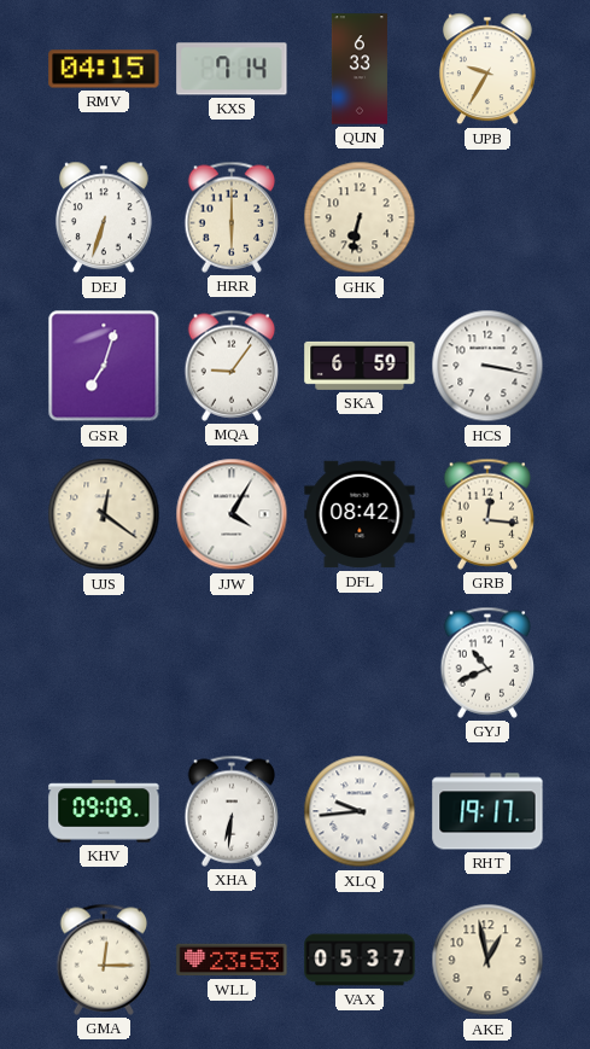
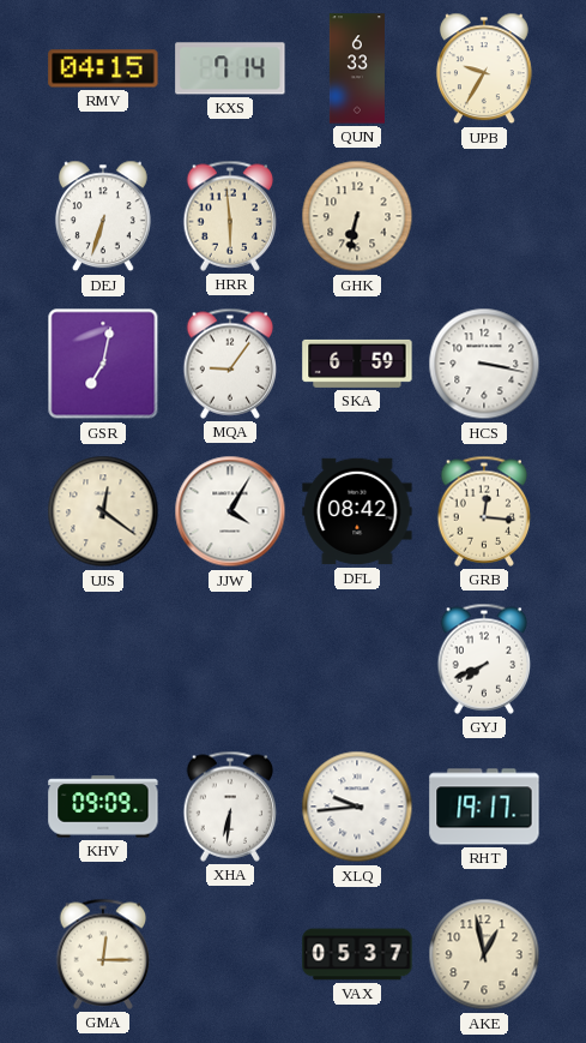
HRR: 6:00 -> 5:59
GSR: 7:03 -> 7:02
GYJ: 10:41 -> 7:41
WLL: 23:53 -> none
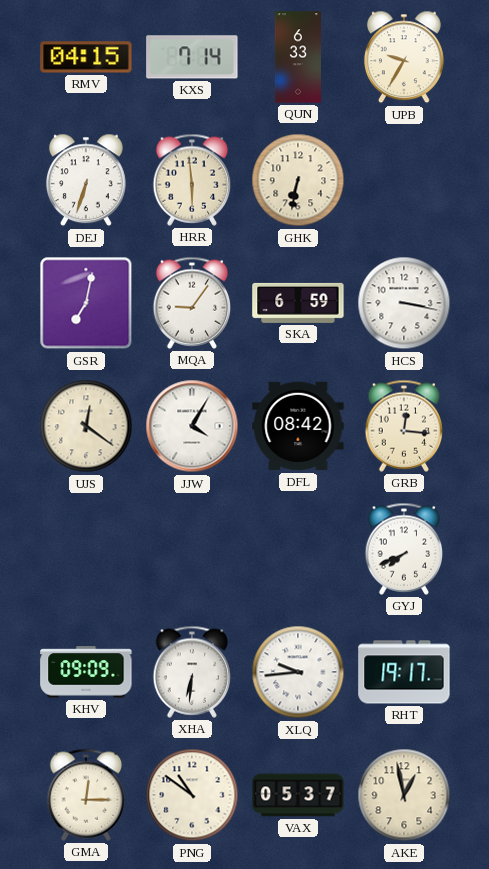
PNG: none -> 10:51
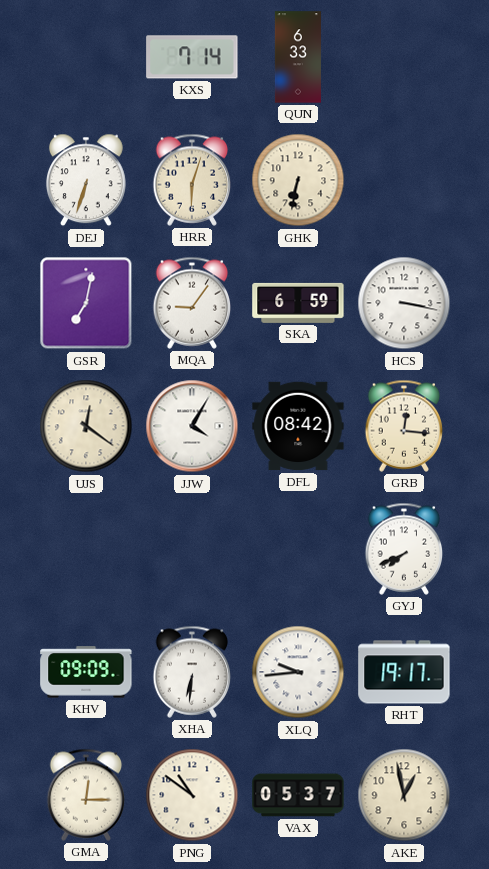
RMV: 04:15 -> none
UPB: 9:35 -> none
HRR: 5:59 -> 6:03
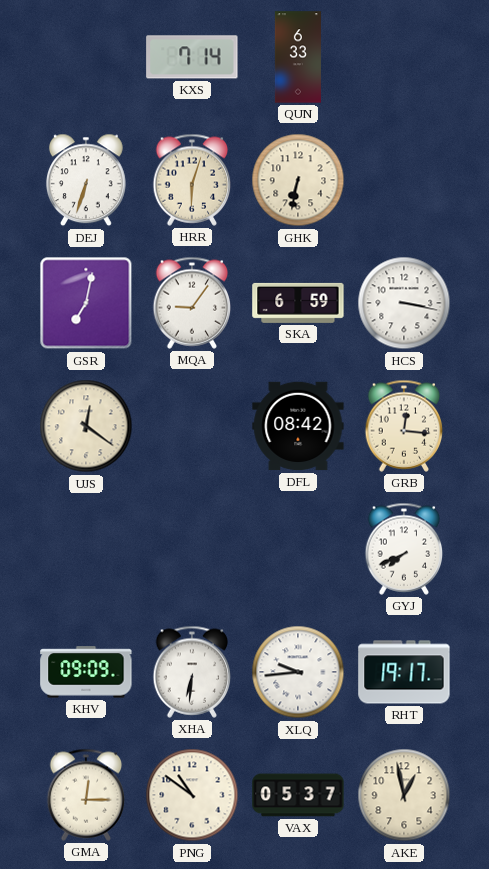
JJW: 4:05 -> none
